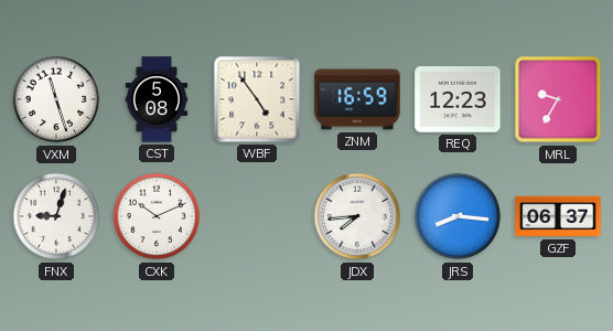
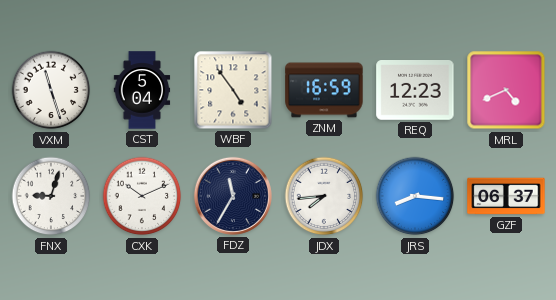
CST: 5:08 -> 5:04
MRL: 9:35 -> 4:41
FDZ: none -> 11:35
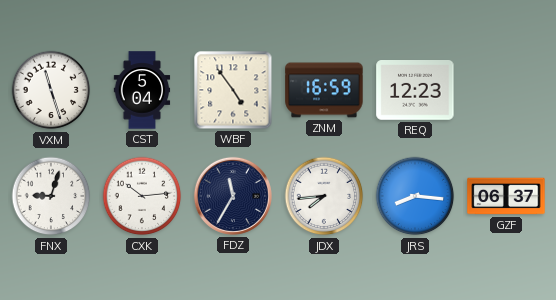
MRL: 4:41 -> none
CXK: 10:11 -> 10:14
